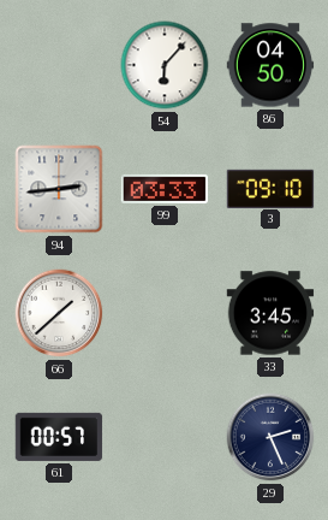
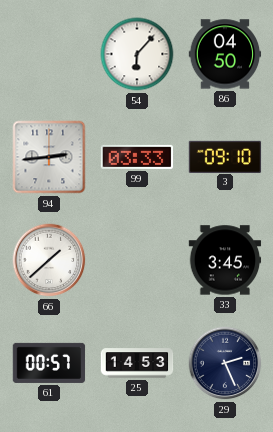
25: none -> 14:53
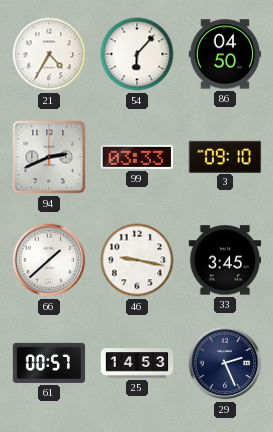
21: none -> 4:35
94: 2:44 -> 2:41
46: none -> 9:17
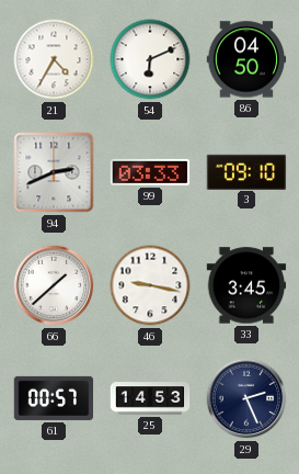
54: 6:07 -> 6:11
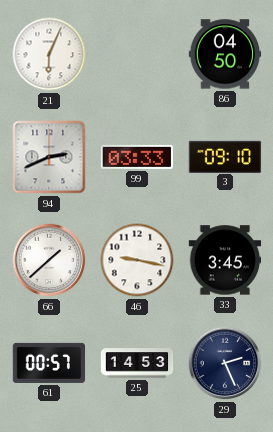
21: 4:35 -> 6:04
54: 6:11 -> none
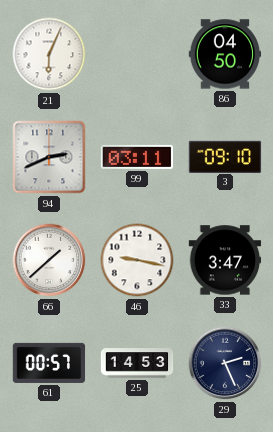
99: 03:33 -> 03:11
33: 3:45 -> 3:47
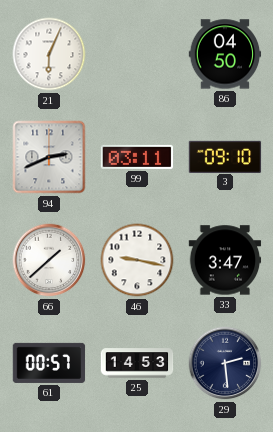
29: 2:26 -> 2:29
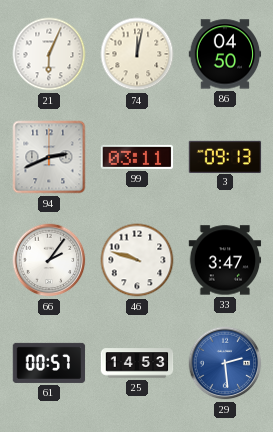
74: none -> 12:02
3: 09:10 -> 09:13
66: 1:38 -> 2:06
46: 9:17 -> 9:48
29 dial: navy -> blue
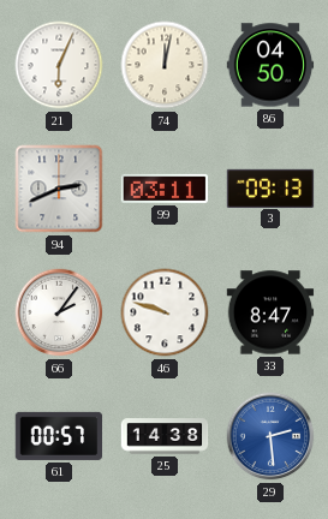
33: 3:47 -> 8:47
25: 14:53 -> 14:38
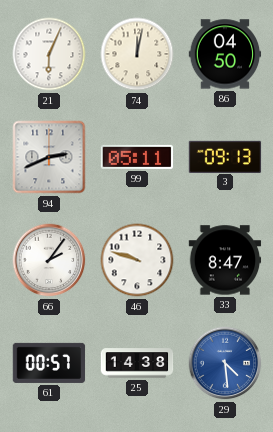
99: 03:11 -> 05:11
29: 2:29 -> 4:29
